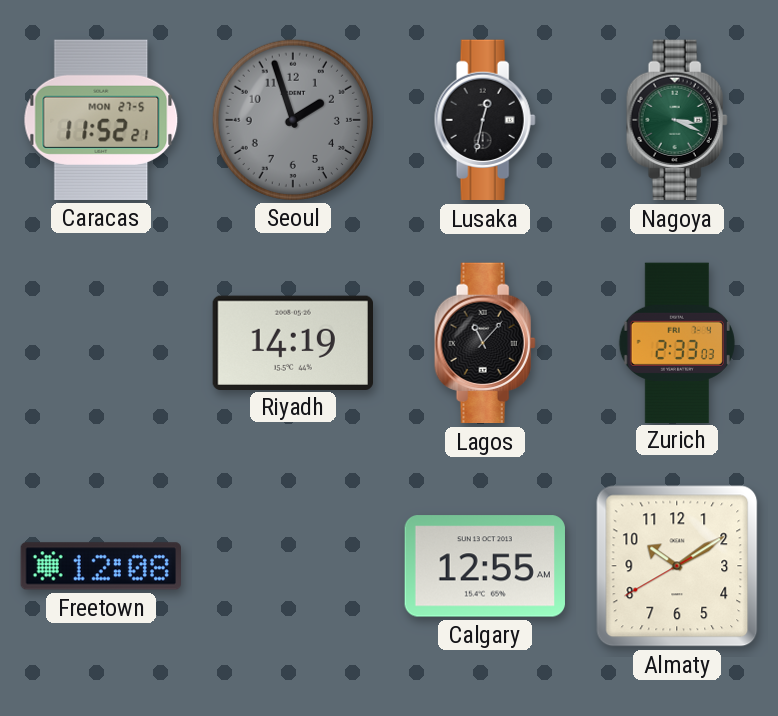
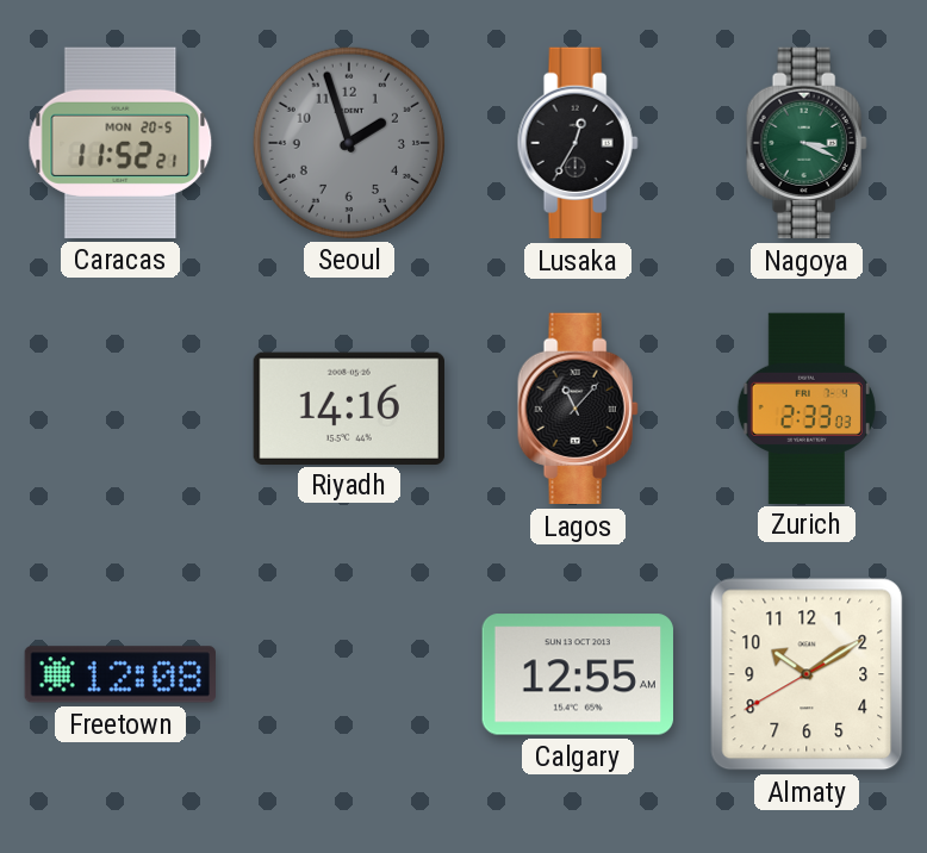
Caracas date: MON 27-5 -> MON 20-5
Lusaka: 12:32 -> 12:35
Riyadh: 14:19 -> 14:16
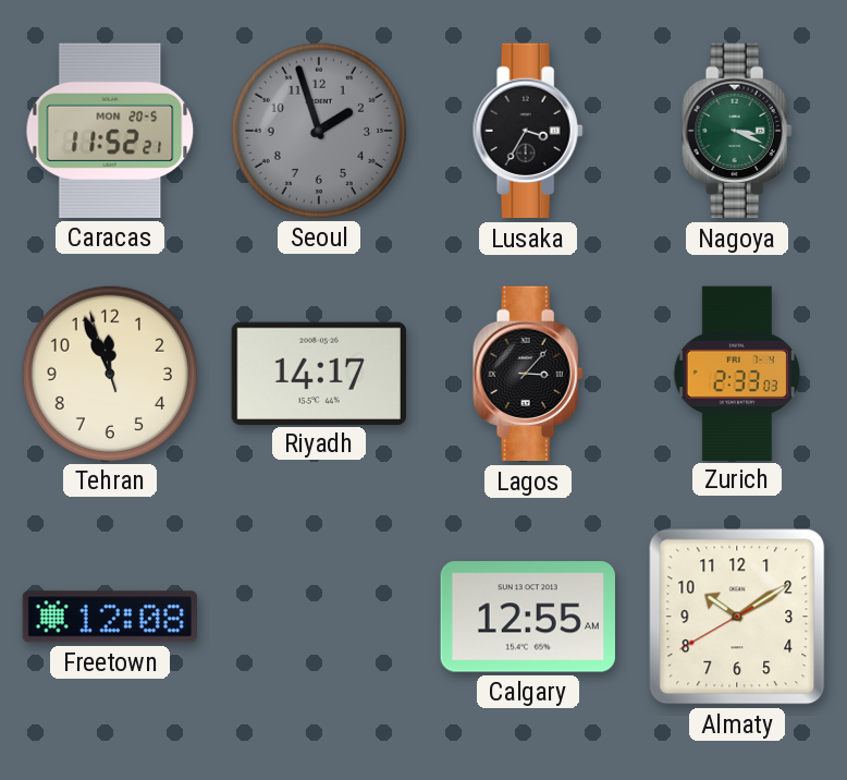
Lusaka: 12:35 -> 3:35
Tehran: none -> 11:55
Riyadh: 14:16 -> 14:17
Lagos: 11:07 -> 3:07
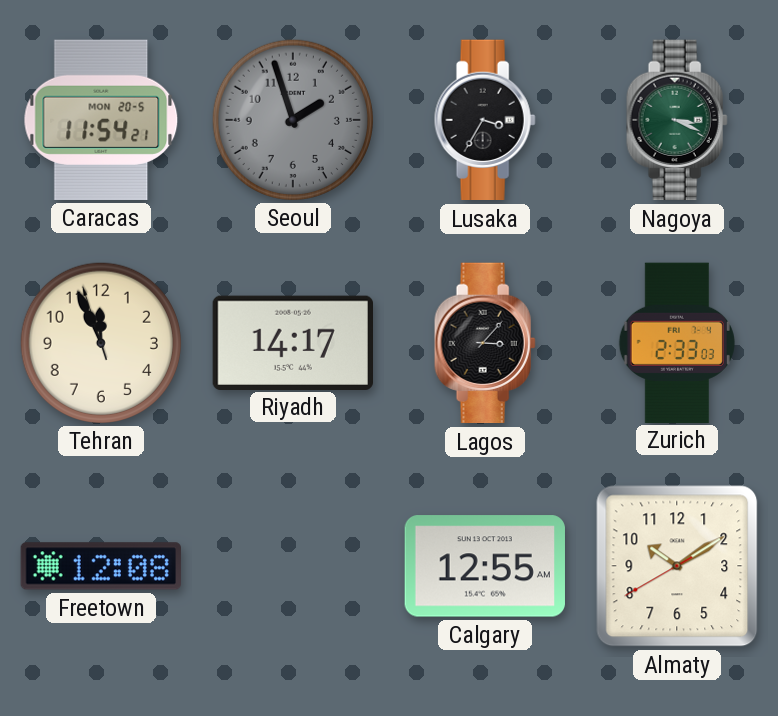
Caracas: 11:52 -> 11:54
